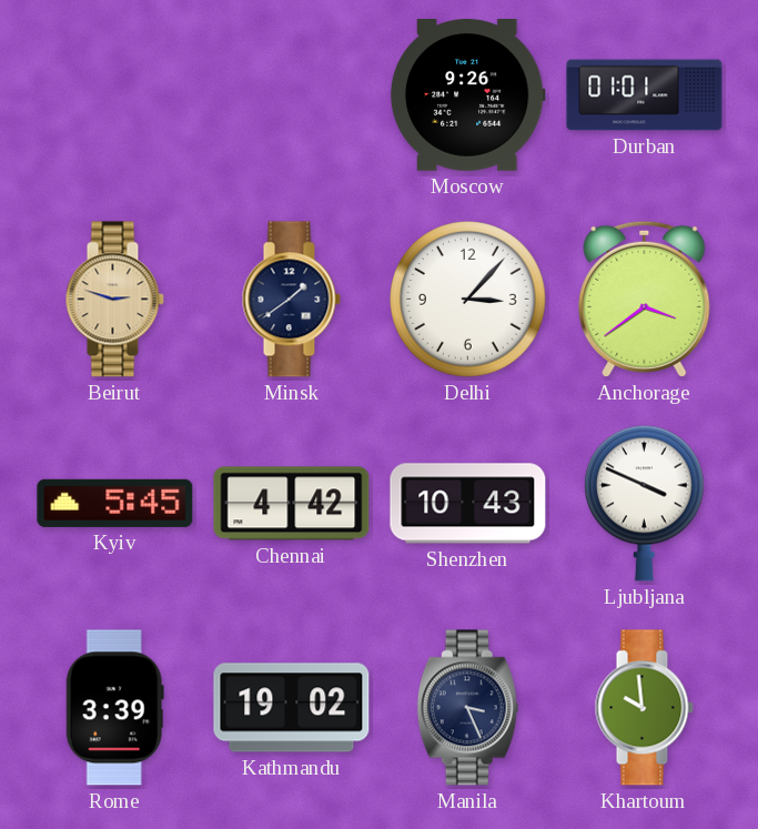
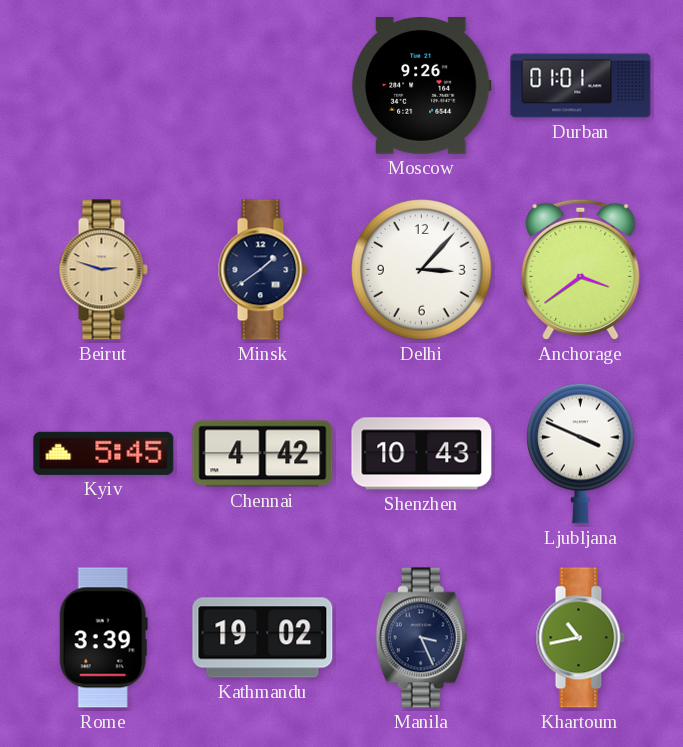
Khartoum: 9:59 -> 10:43
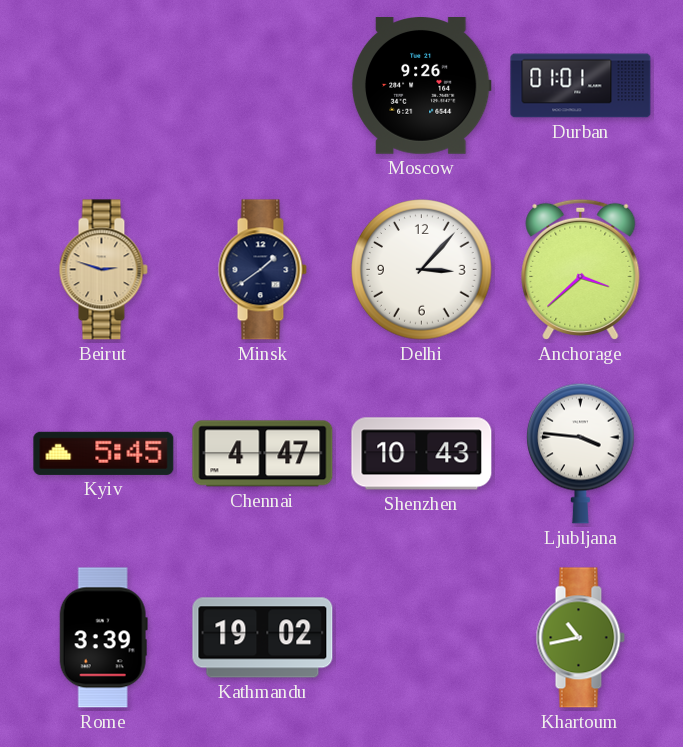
Anchorage: 3:39 -> 3:38
Chennai: 4:42 -> 4:47
Ljubljana: 3:49 -> 3:46
Manila: 3:26 -> none
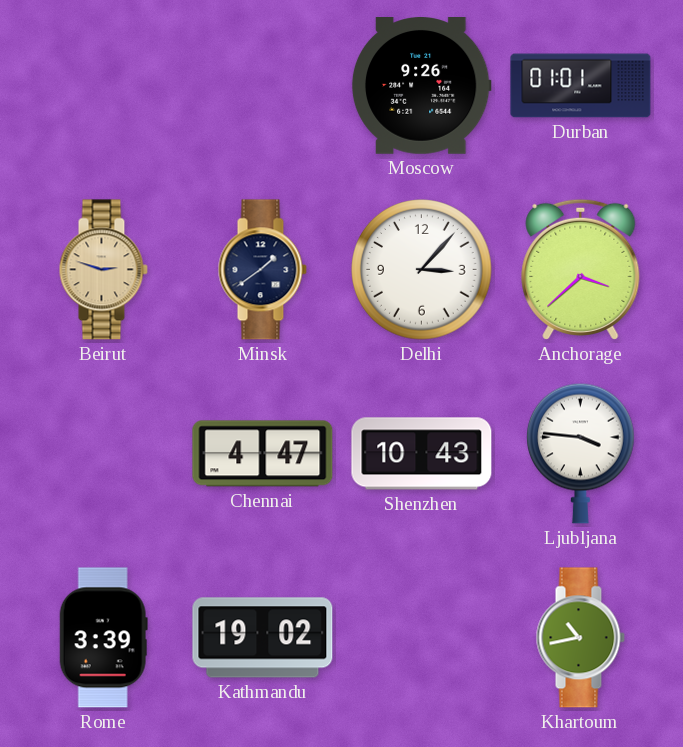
Kyiv: 5:45 -> none
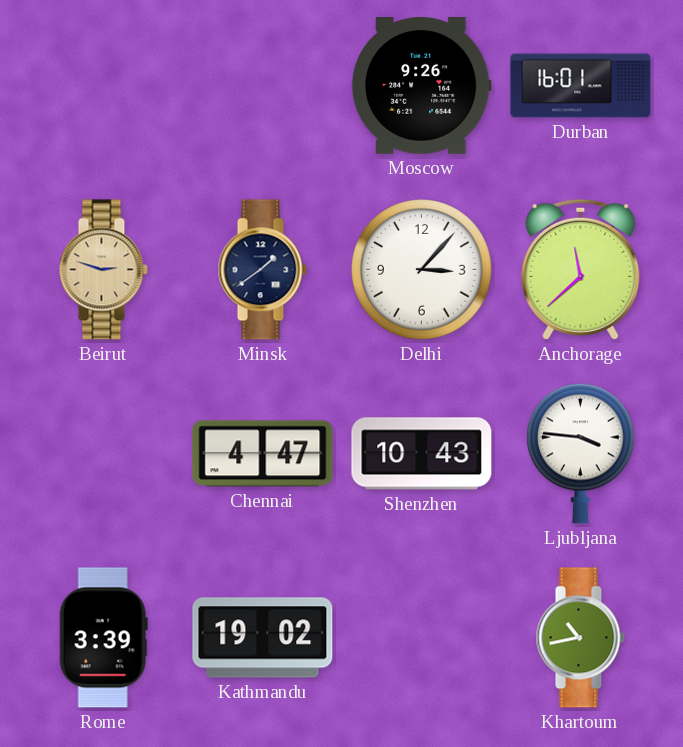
Durban: 01:01 -> 16:01
Anchorage: 3:38 -> 11:38
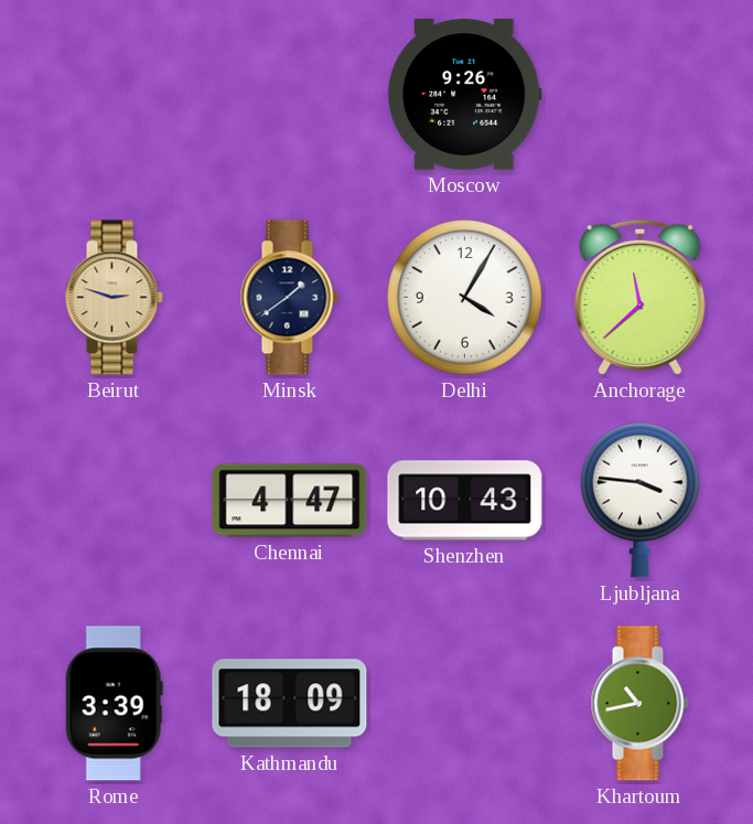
Durban: 16:01 -> none
Delhi: 3:07 -> 4:05
Kathmandu: 19:02 -> 18:09
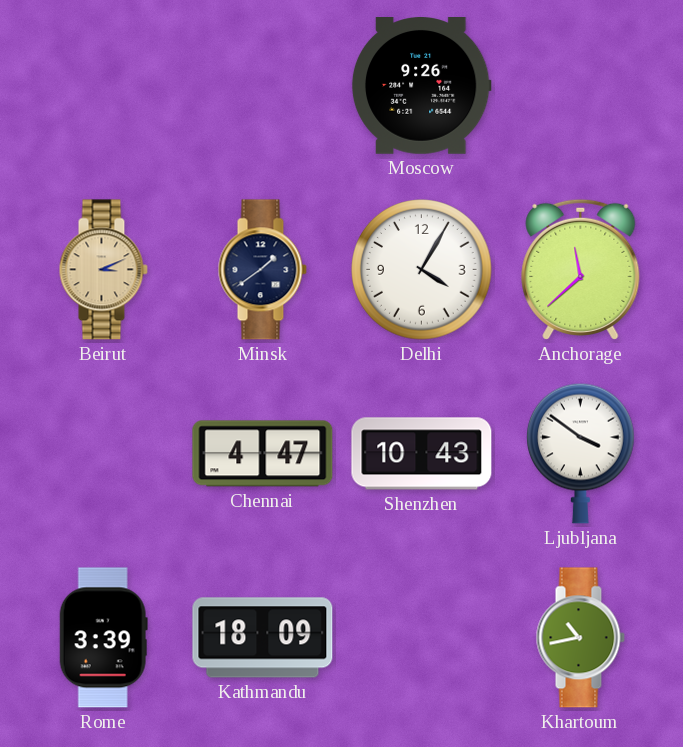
Beirut: 2:48 -> 3:11
Ljubljana: 3:46 -> 3:51
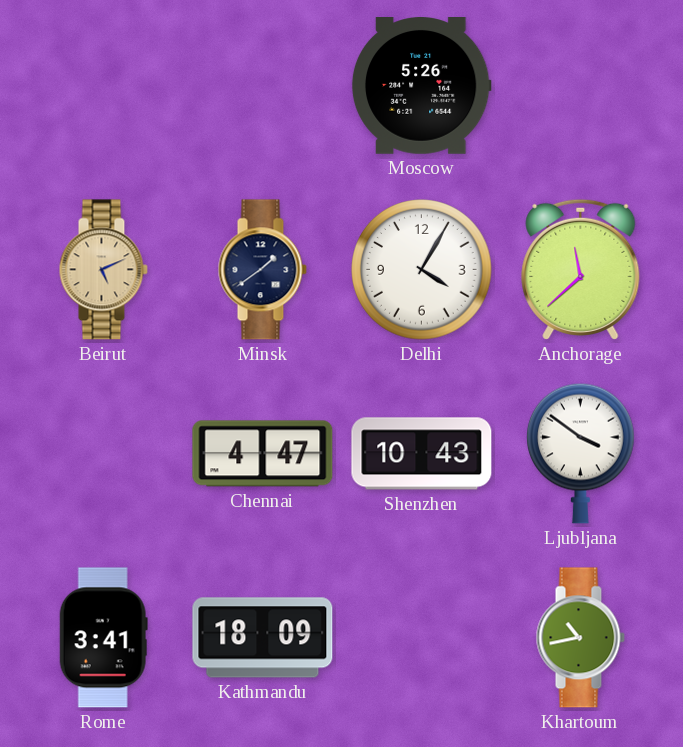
Moscow: 9:26 -> 5:26
Beirut: 3:11 -> 5:11
Rome: 3:39 -> 3:41
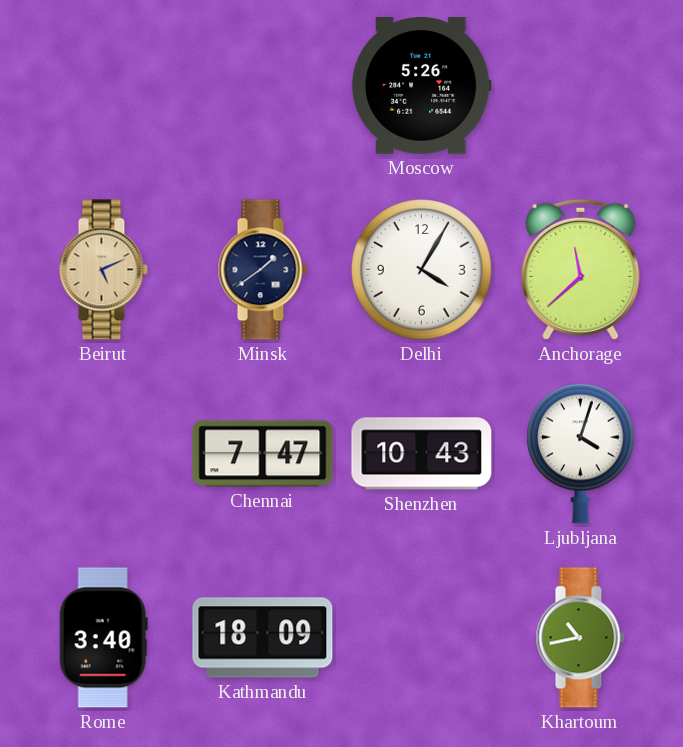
Chennai: 4:47 -> 7:47
Ljubljana: 3:51 -> 4:03
Rome: 3:41 -> 3:40
